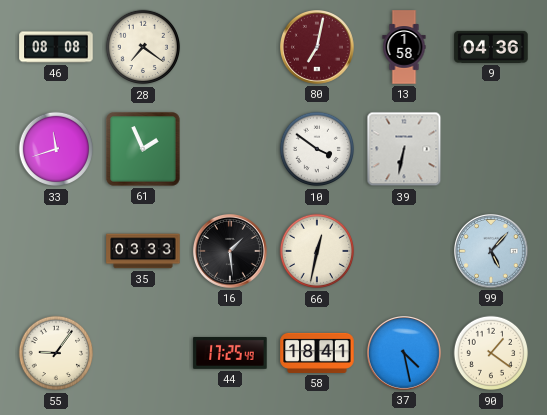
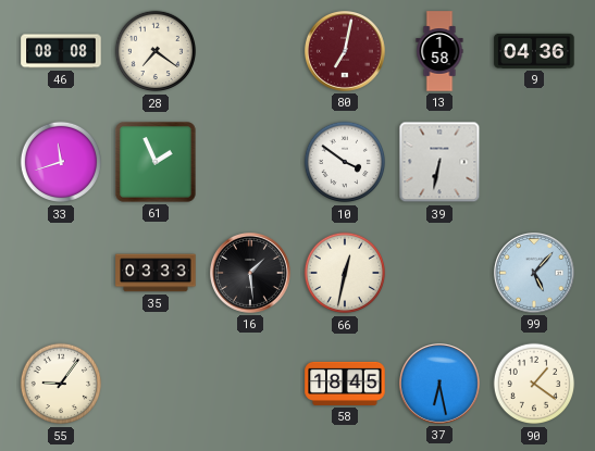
44: 17:25 -> none
58: 18:41 -> 18:45
37: 4:28 -> 6:28
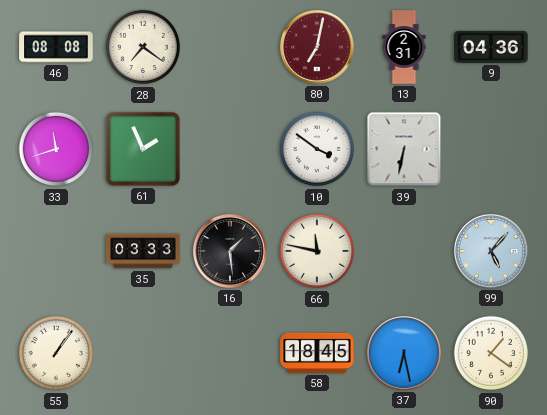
13: 1:58 -> 2:31
66: 12:32 -> 11:47
55: 9:06 -> 1:06
